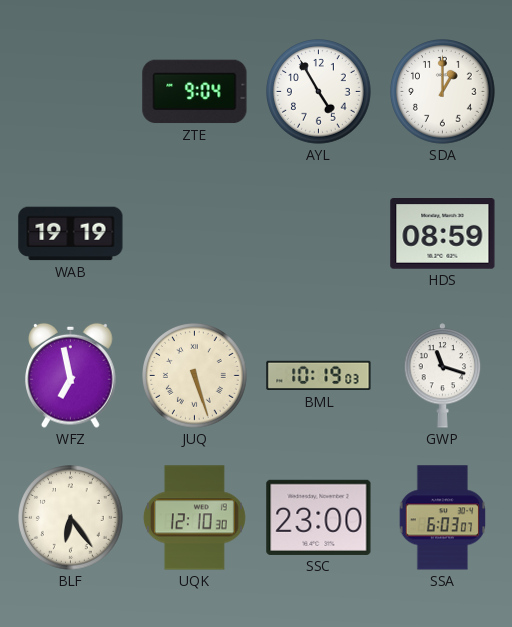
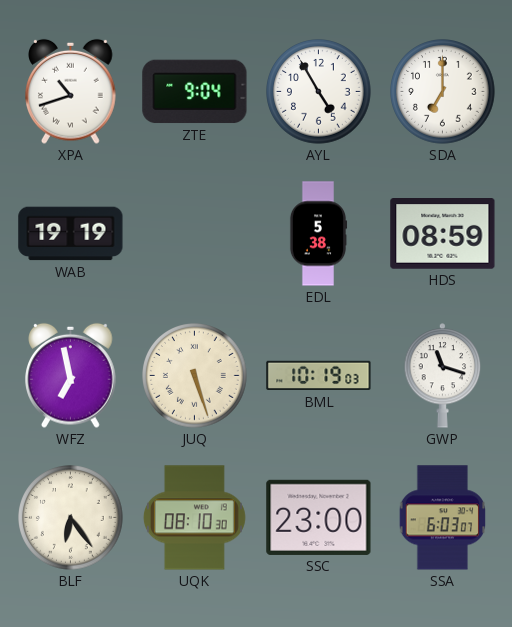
XPA: none -> 10:42
SDA: 1:00 -> 7:00
EDL: none -> 5:38
UQK: 12:10 -> 08:10
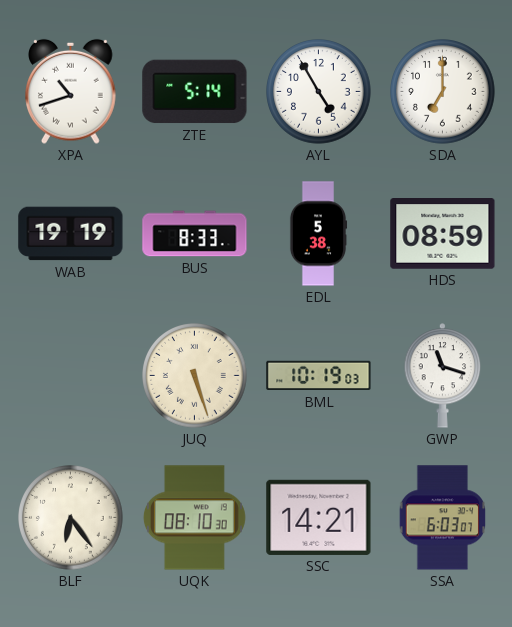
ZTE: 9:04 -> 5:14
BUS: none -> 8:33
WFZ: 6:58 -> none
SSC: 23:00 -> 14:21
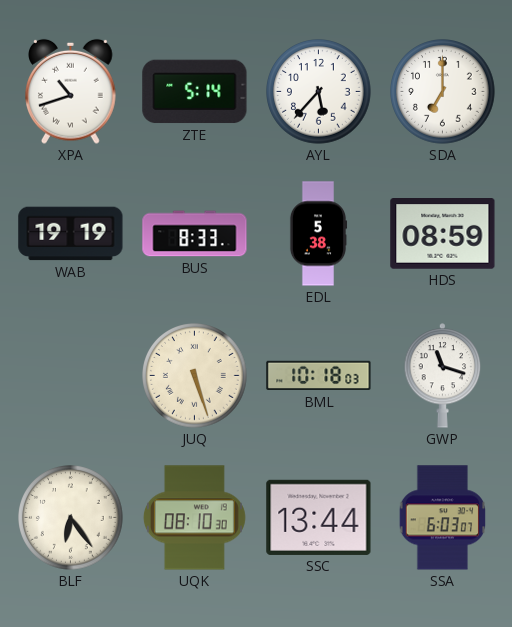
AYL: 4:55 -> 5:37
BML: 10:19 -> 10:18
SSC: 14:21 -> 13:44
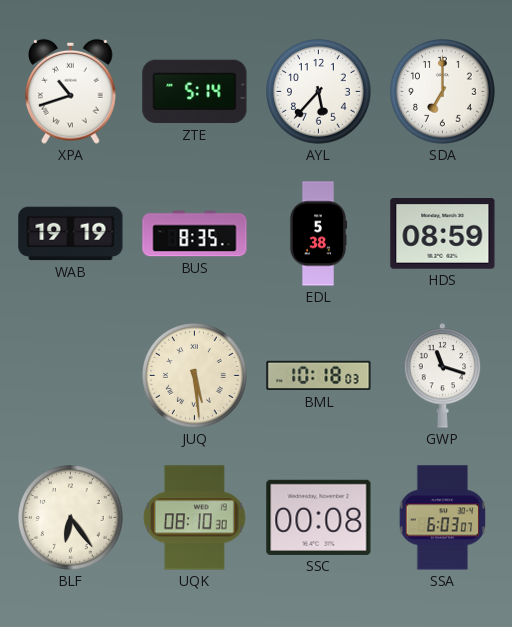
BUS: 8:33 -> 8:35
JUQ: 5:27 -> 5:29
SSC: 13:44 -> 00:08
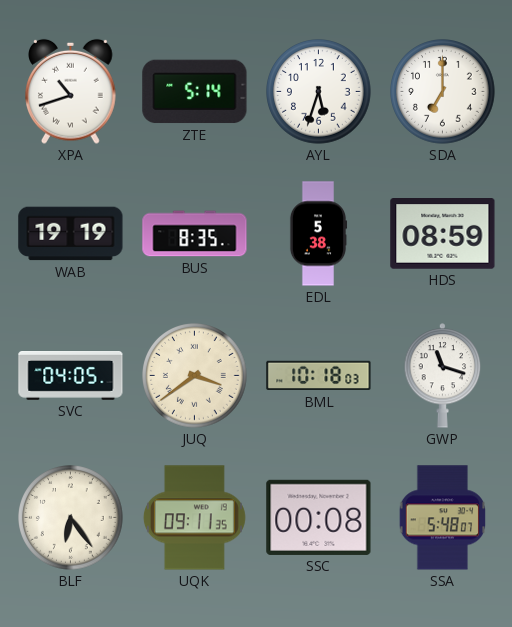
AYL: 5:37 -> 5:33
SVC: none -> 04:05
JUQ: 5:29 -> 3:39
UQK: 08:10 -> 09:11
SSA: 6:03 -> 5:48
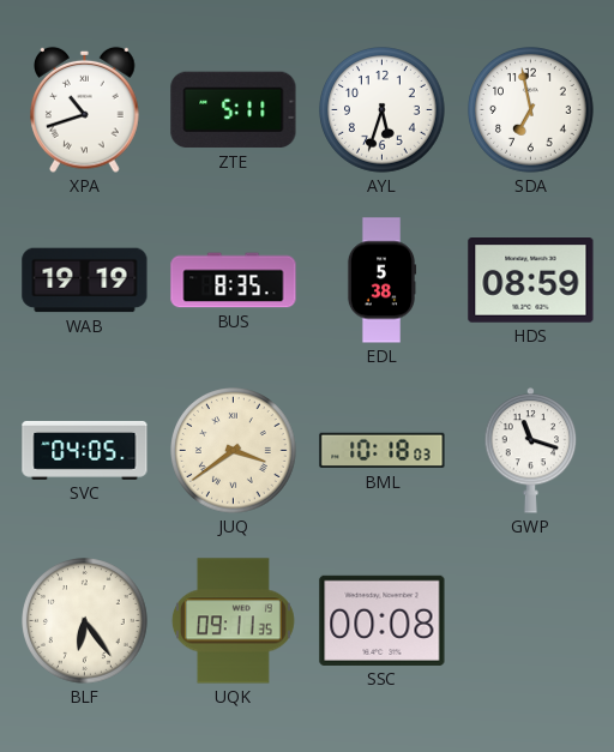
ZTE: 5:14 -> 5:11
SDA: 7:00 -> 6:58
SSA: 5:48 -> none
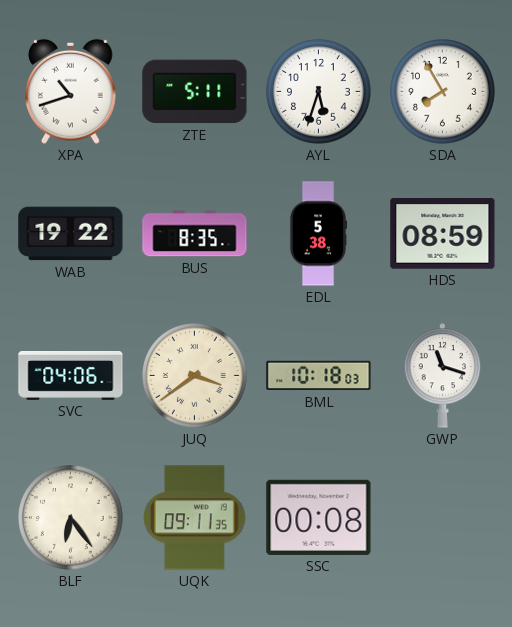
SDA: 6:58 -> 7:55
WAB: 19:19 -> 19:22
SVC: 04:05 -> 04:06
